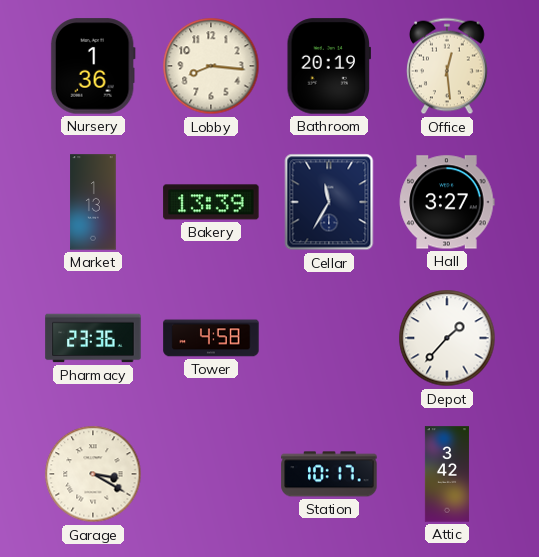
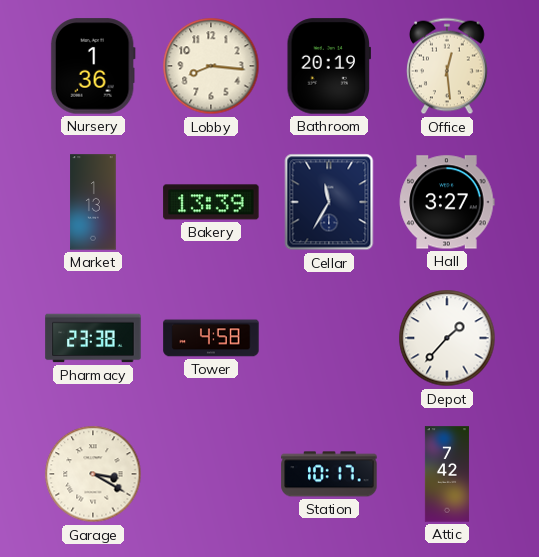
Pharmacy: 23:36 -> 23:38
Attic: 3:42 -> 7:42
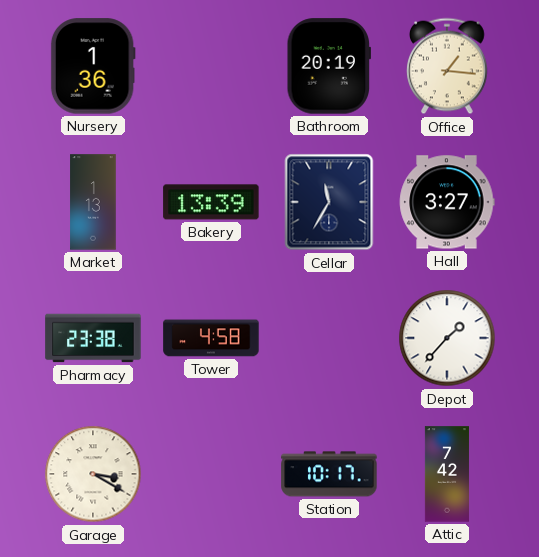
Lobby: 8:16 -> none
Office: 12:29 -> 1:16
